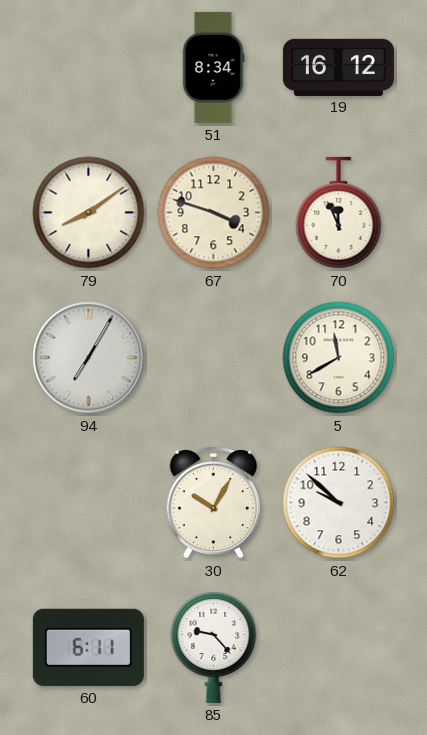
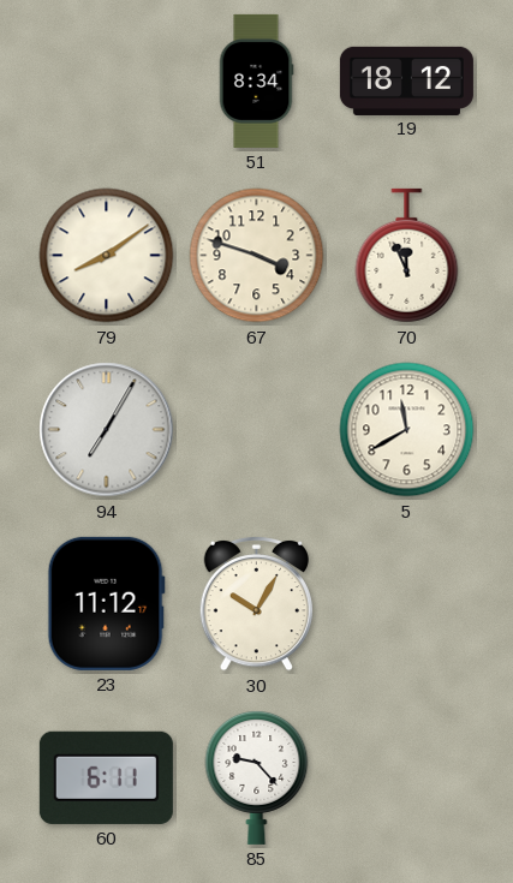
19: 16:12 -> 18:12
23: none -> 11:12
62: 9:52 -> none
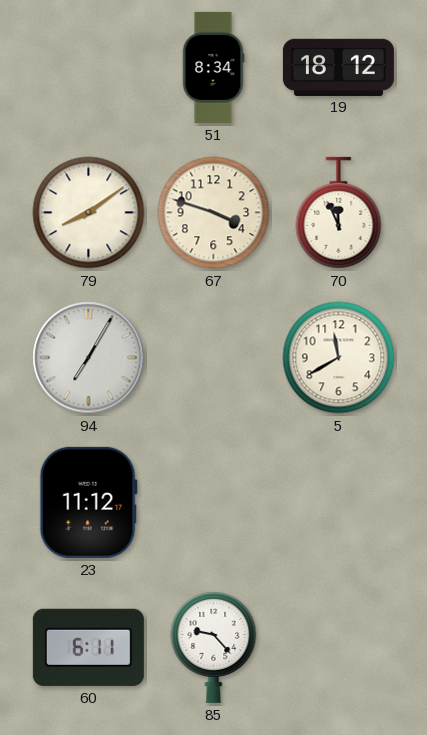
30: 10:05 -> none
